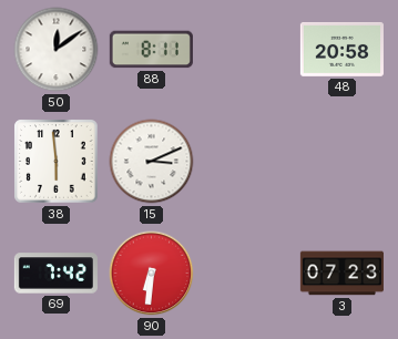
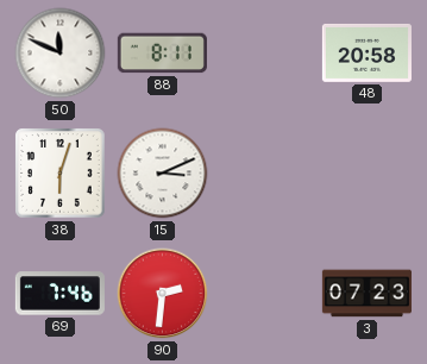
50: 12:09 -> 11:49
38: 5:59 -> 6:03
69: 7:42 -> 7:46
90: 6:31 -> 2:31
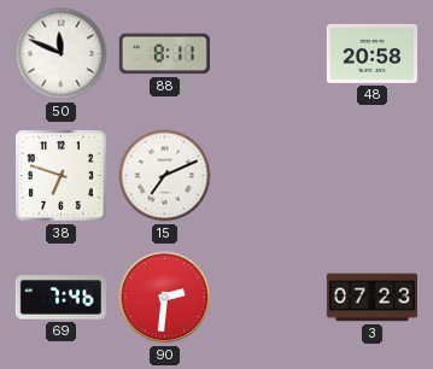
38: 6:03 -> 6:48
15: 3:11 -> 7:11
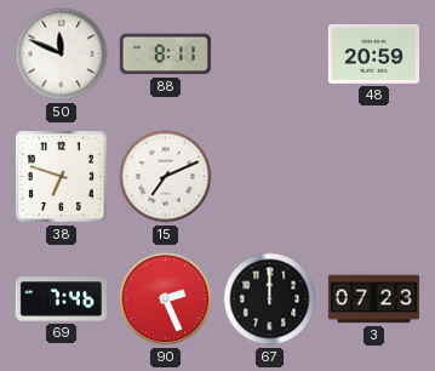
48: 20:58 -> 20:59
90: 2:31 -> 2:26
67: none -> 12:00
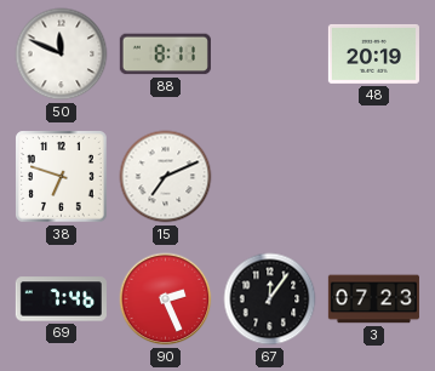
48: 20:59 -> 20:19
67: 12:00 -> 12:06
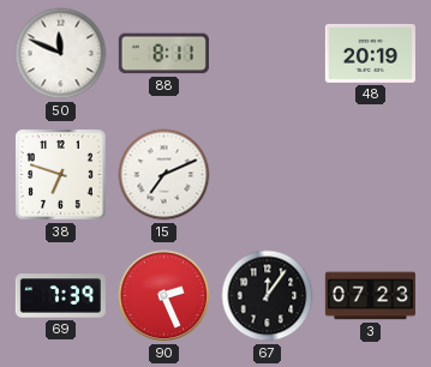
69: 7:46 -> 7:39
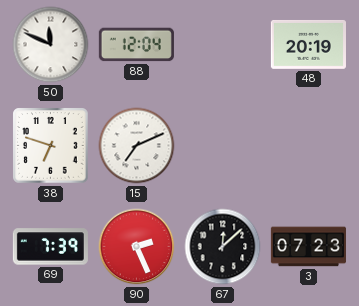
88: 8:11 -> 12:04
67: 12:06 -> 12:08
